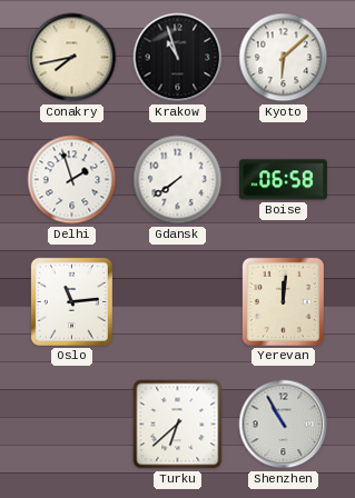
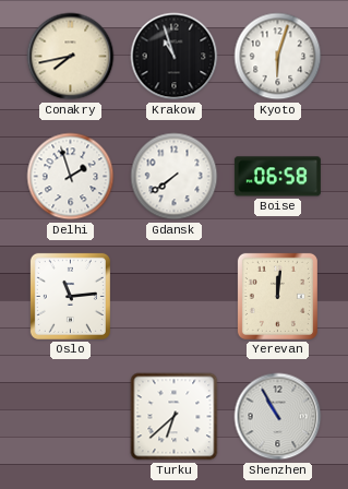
Kyoto: 6:08 -> 6:03
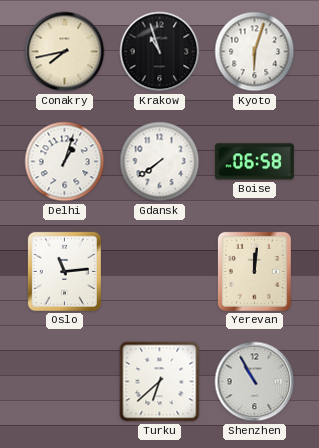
Delhi: 1:57 -> 1:03
